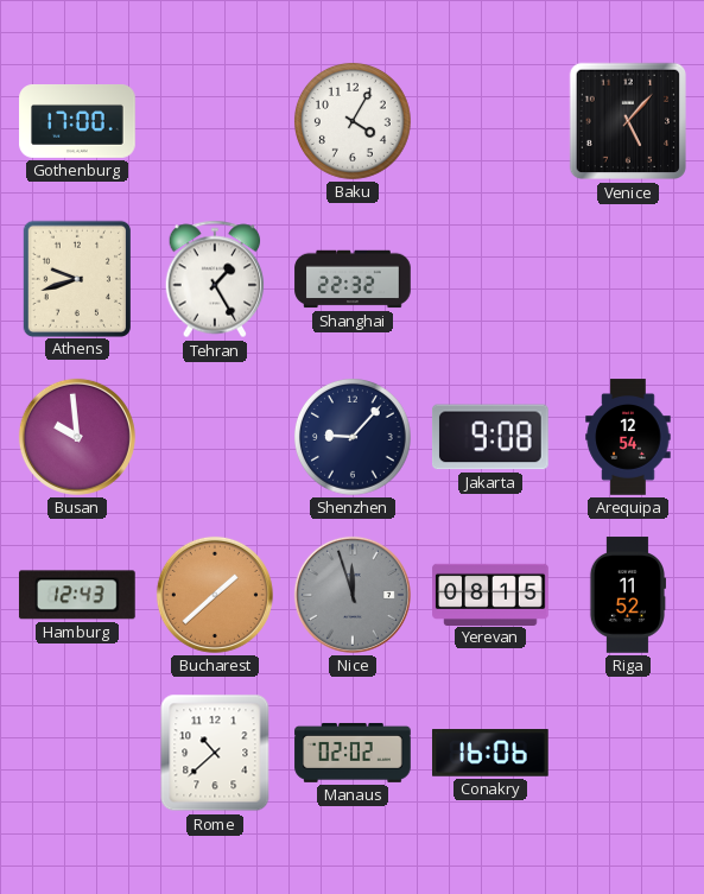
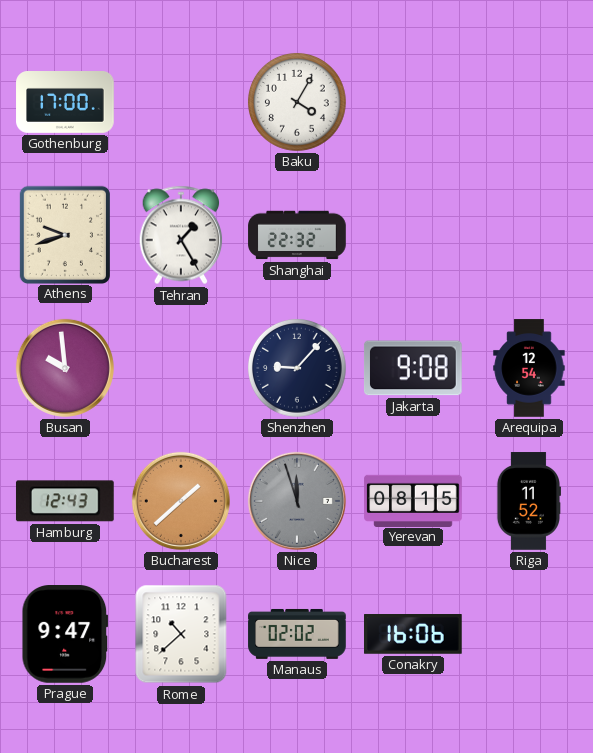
Venice: 5:07 -> none
Prague: none -> 9:47
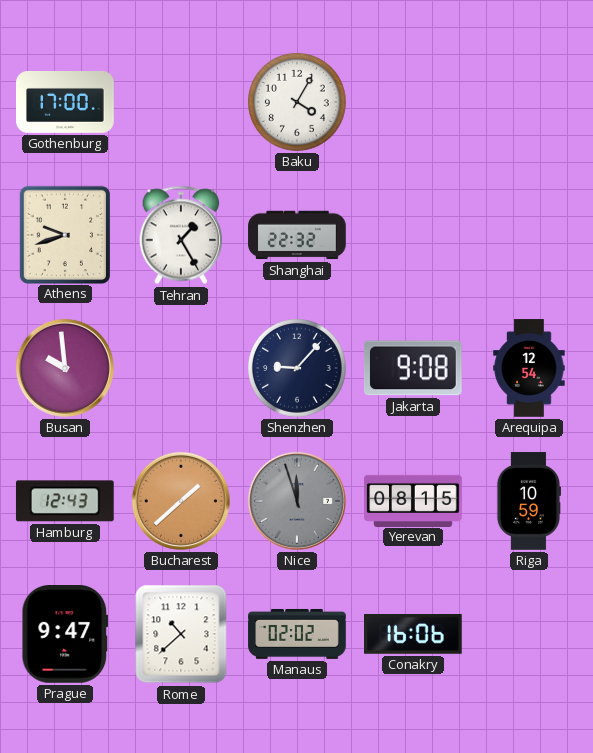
Riga: 11:52 -> 10:59
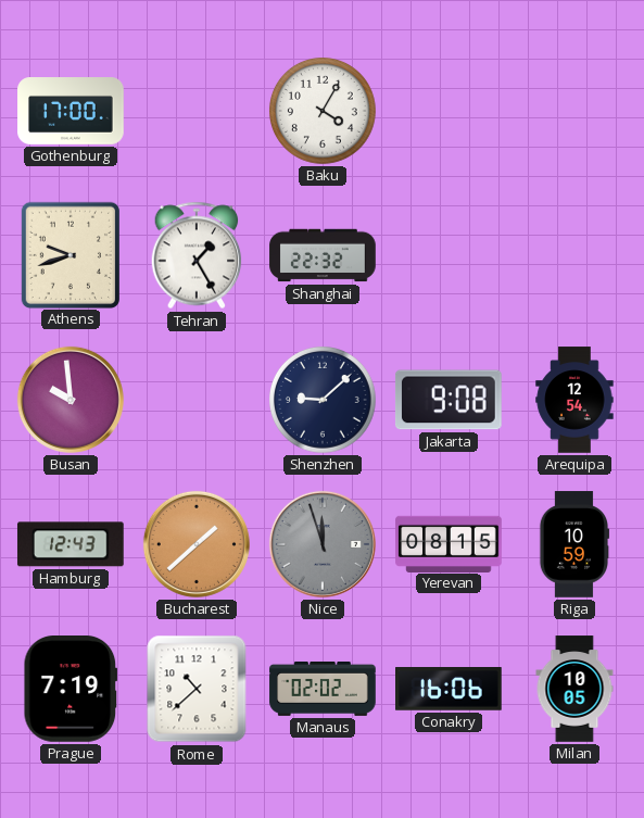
Shenzhen: 9:07 -> 9:08
Prague: 9:47 -> 7:19
Milan: none -> 10:05
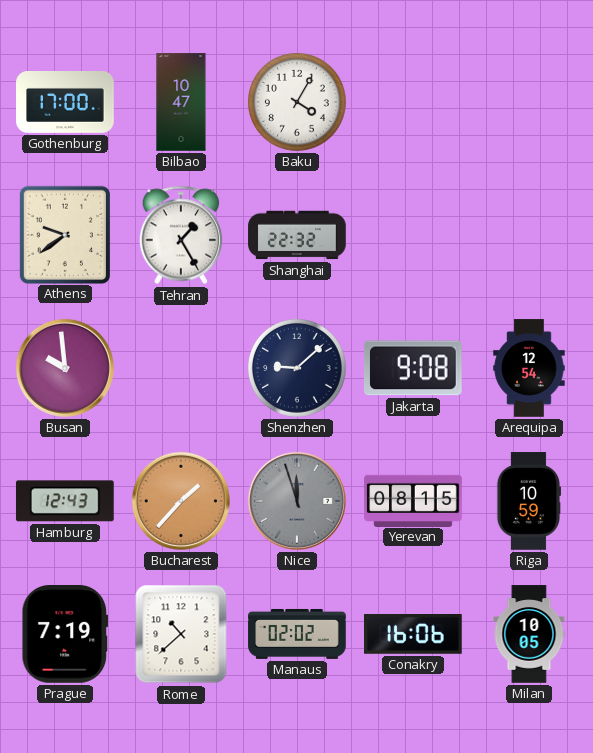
Bilbao: none -> 10:47
Athens: 9:42 -> 9:39
Bucharest: 1:38 -> 1:37
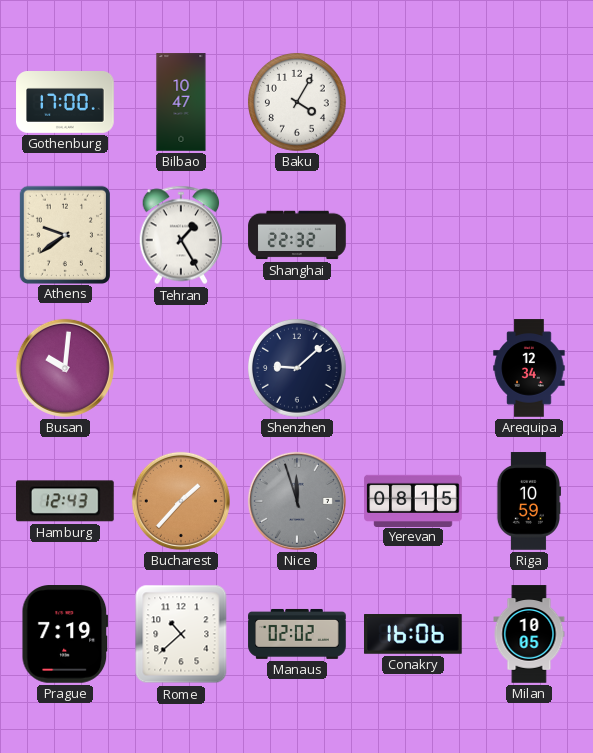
Busan: 9:59 -> 10:01
Jakarta: 9:08 -> none
Arequipa: 12:54 -> 12:34
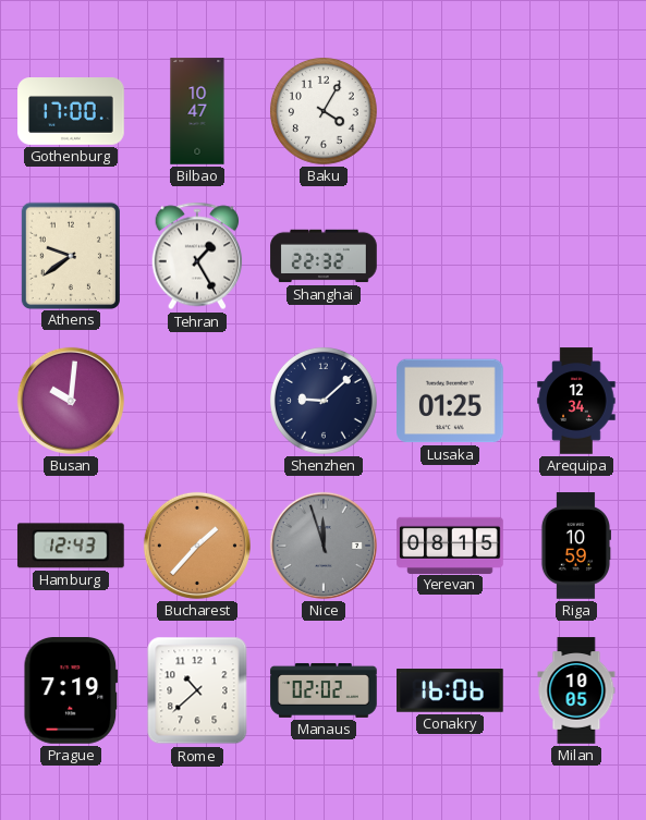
Lusaka: none -> 01:25
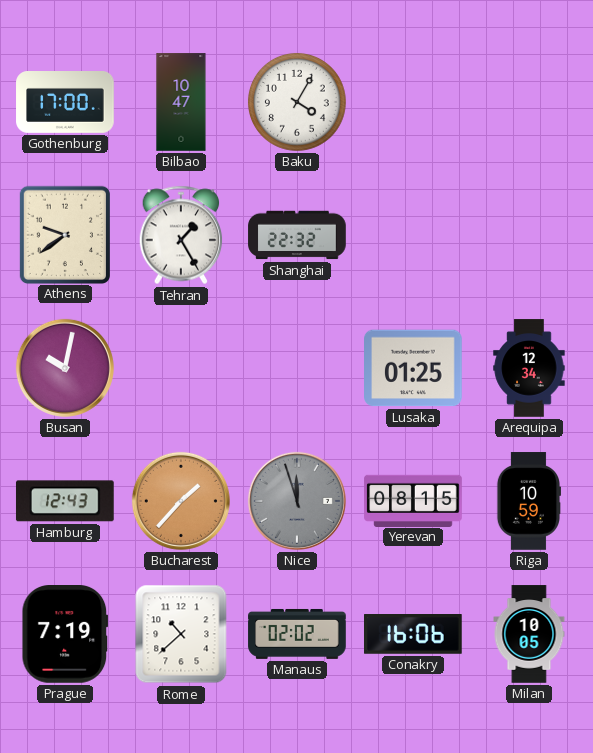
Busan: 10:01 -> 10:02
Shenzhen: 9:08 -> none
